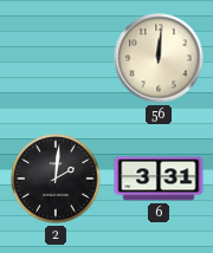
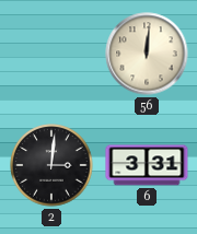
2: 2:01 -> 3:01
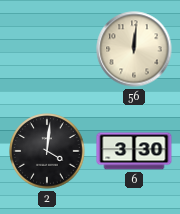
2: 3:01 -> 4:01
6: 3:31 -> 3:30
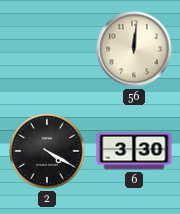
2: 4:01 -> 4:20
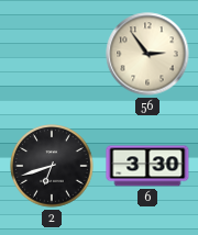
56: 12:01 -> 2:54
2: 4:20 -> 6:42
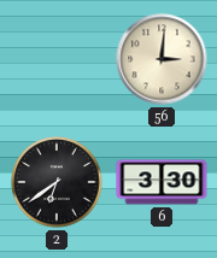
56: 2:54 -> 3:01
2: 6:42 -> 6:39
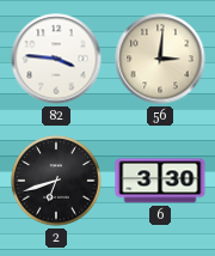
82: none -> 3:46
2: 6:39 -> 6:42
